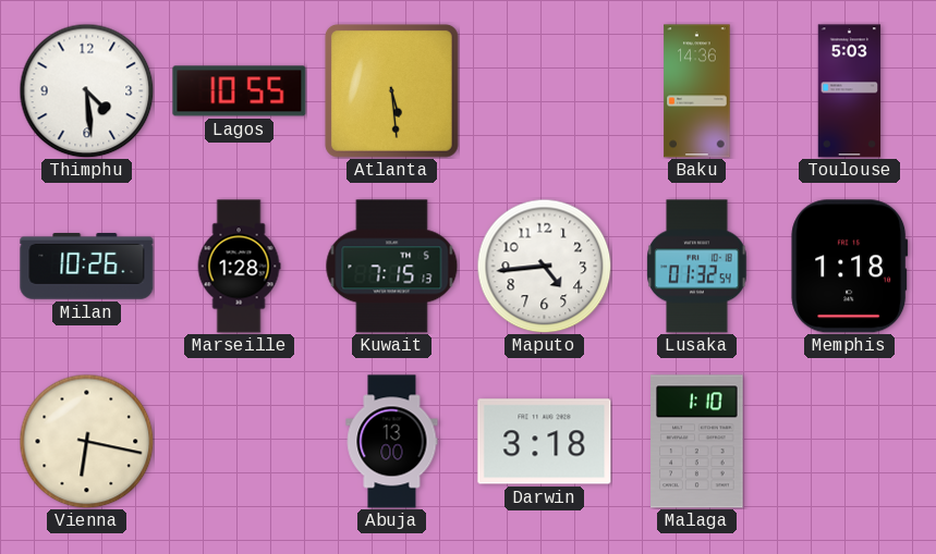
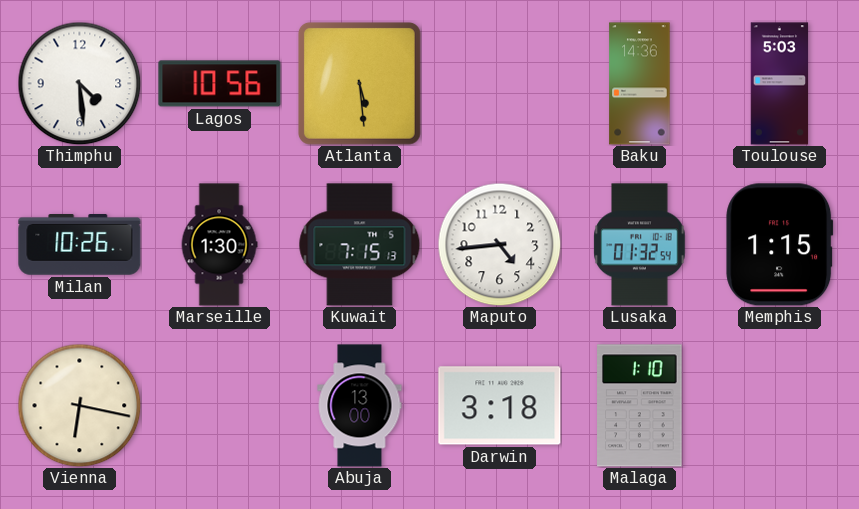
Lagos: 10:55 -> 10:56
Marseille: 1:28 -> 1:30
Memphis: 1:18 -> 1:15
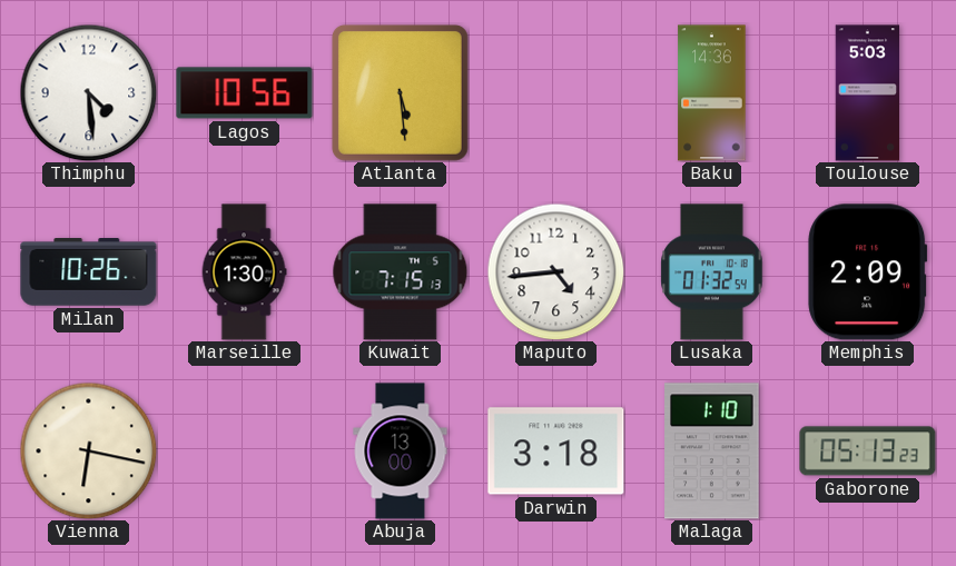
Memphis: 1:15 -> 2:09
Gaborone: none -> 05:13
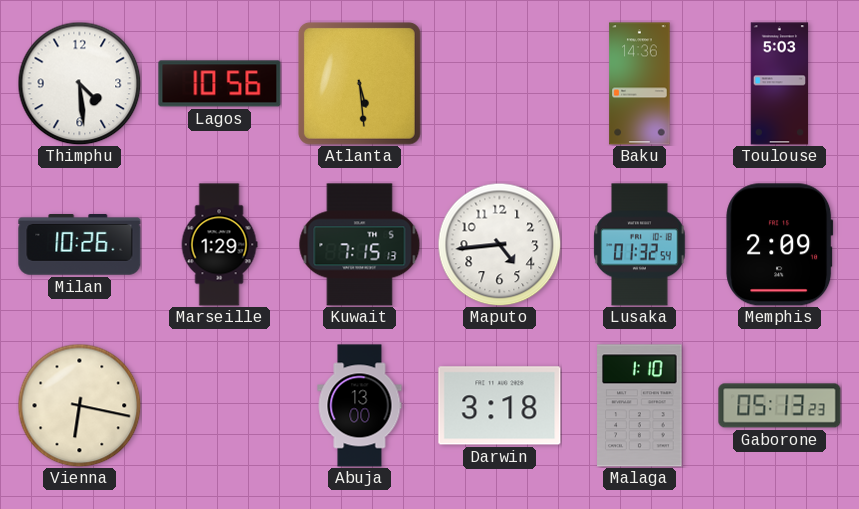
Marseille: 1:30 -> 1:29
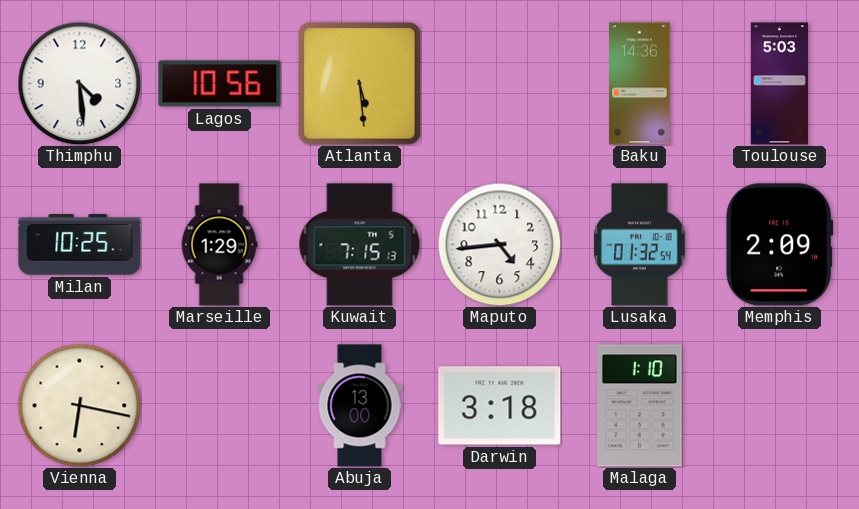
Milan: 10:26 -> 10:25
Gaborone: 05:13 -> none
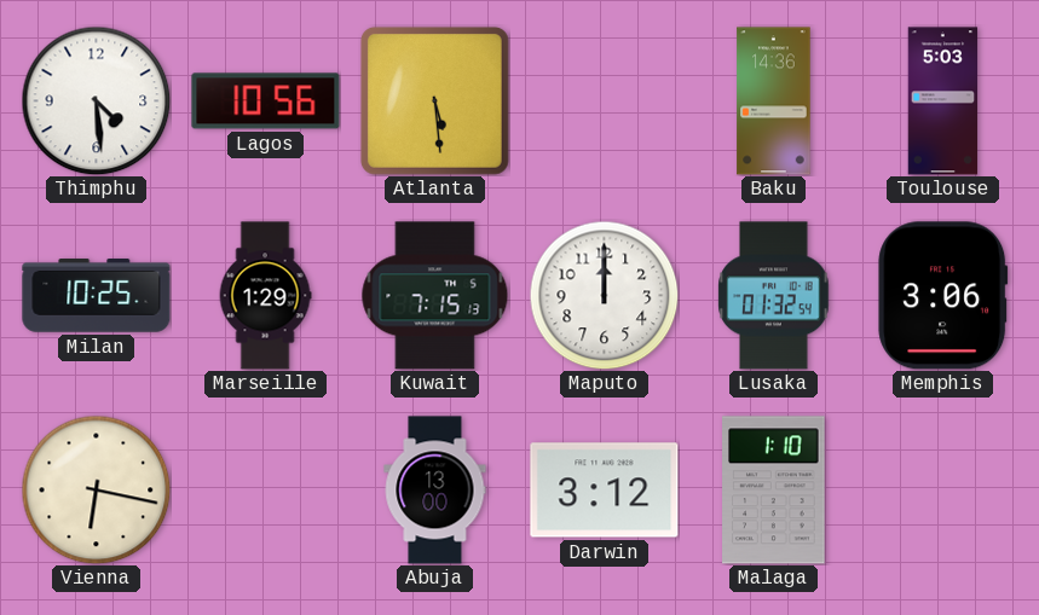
Maputo: 4:44 -> 12:00
Memphis: 2:09 -> 3:06
Darwin: 3:18 -> 3:12
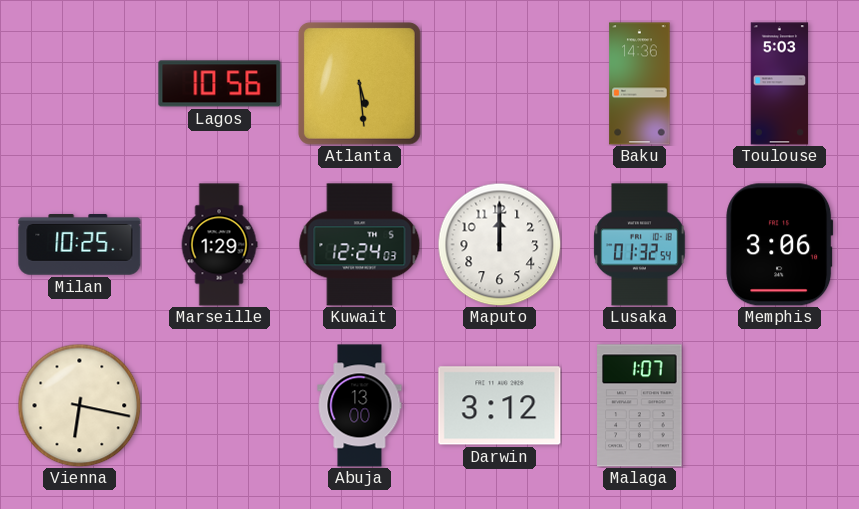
Thimphu: 4:29 -> none
Kuwait: 7:15 -> 12:24
Malaga: 1:10 -> 1:07
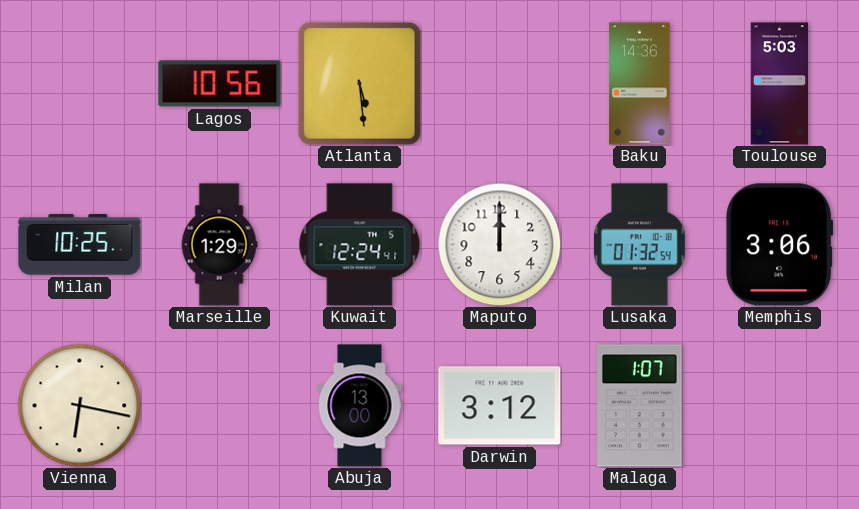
Kuwait: 12:24:03 -> 12:24:41
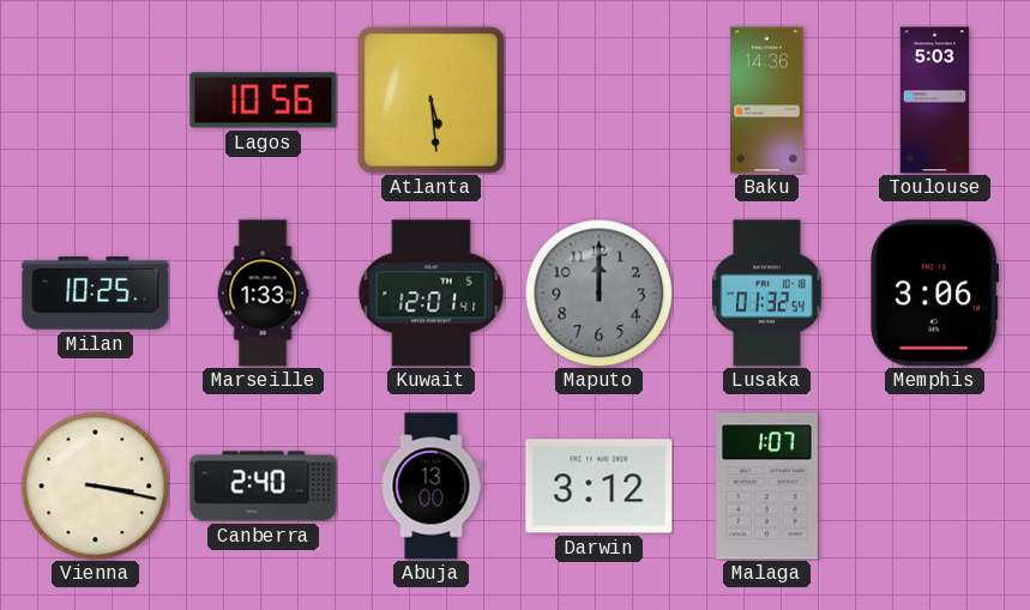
Marseille: 1:29 -> 1:33
Kuwait: 12:24 -> 12:01
Maputo dial: white -> grey
Vienna: 6:17 -> 3:17
Canberra: none -> 2:40
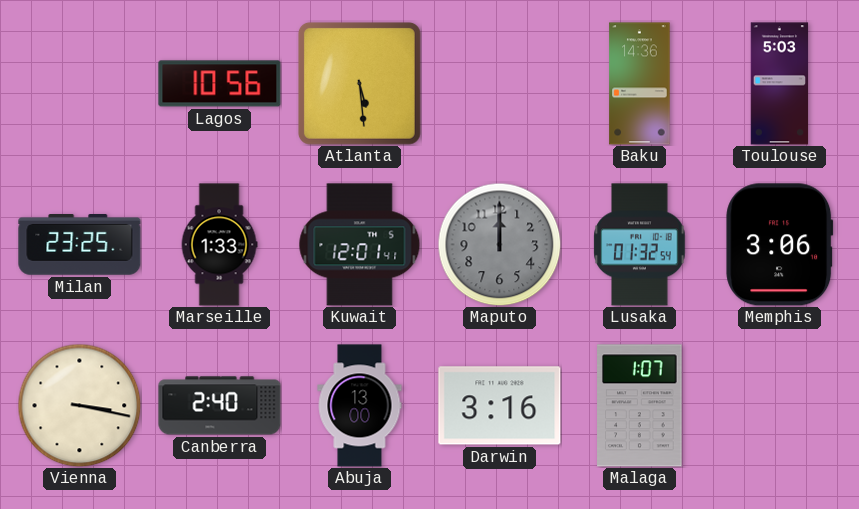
Milan: 10:25 -> 23:25
Darwin: 3:12 -> 3:16
